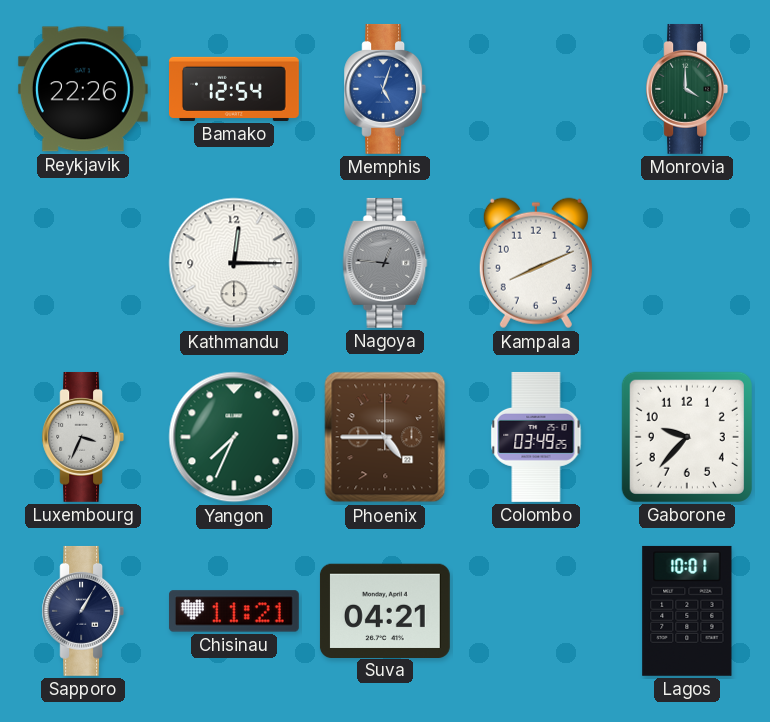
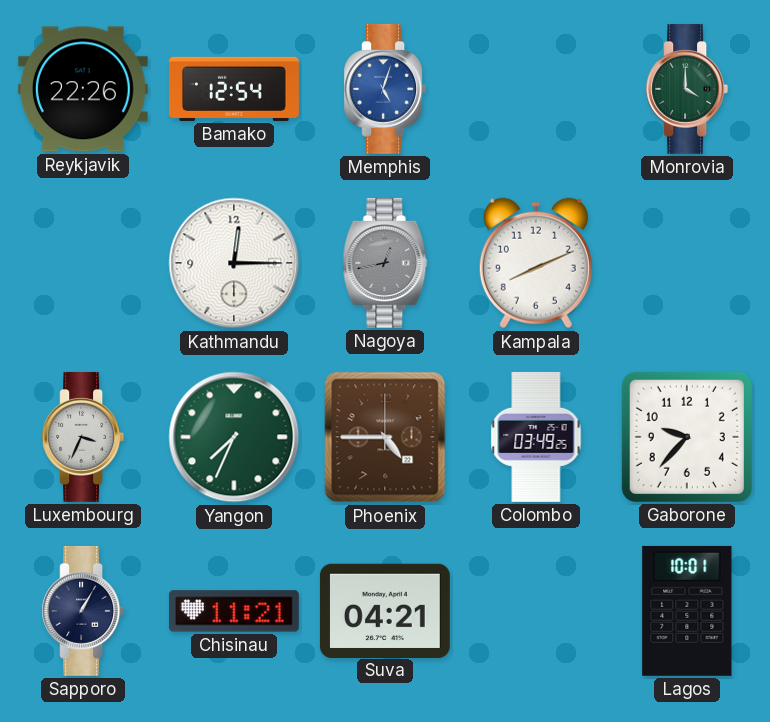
Nagoya: 12:46 -> 12:43
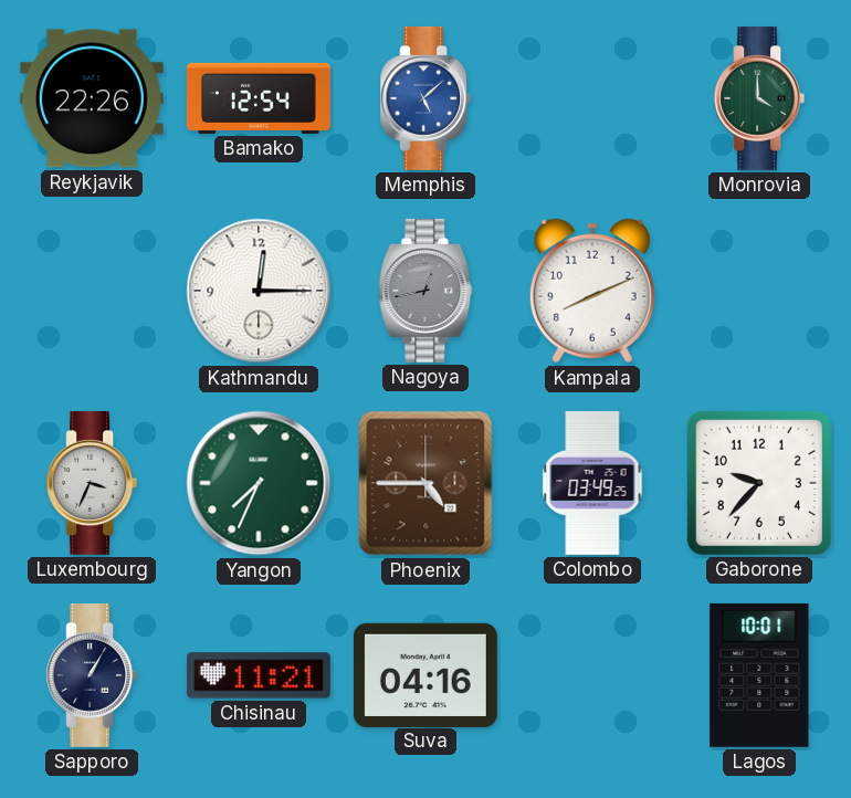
Memphis: 5:03 -> 5:08
Suva: 04:21 -> 04:16
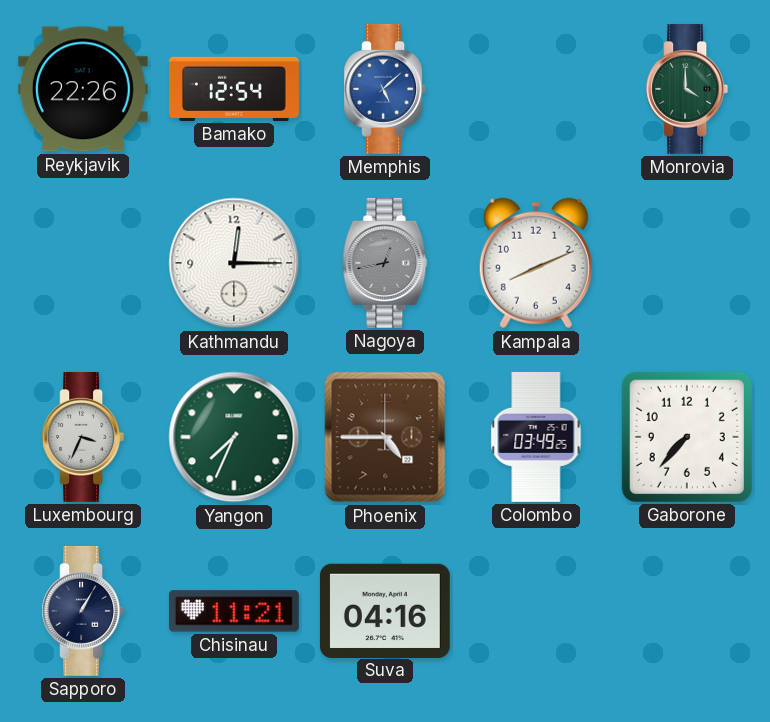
Gaborone: 9:37 -> 7:37
Lagos: 10:01 -> none
